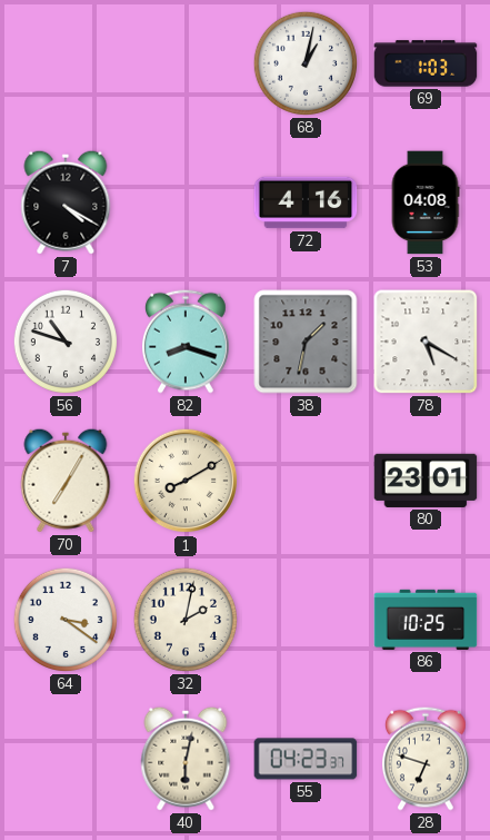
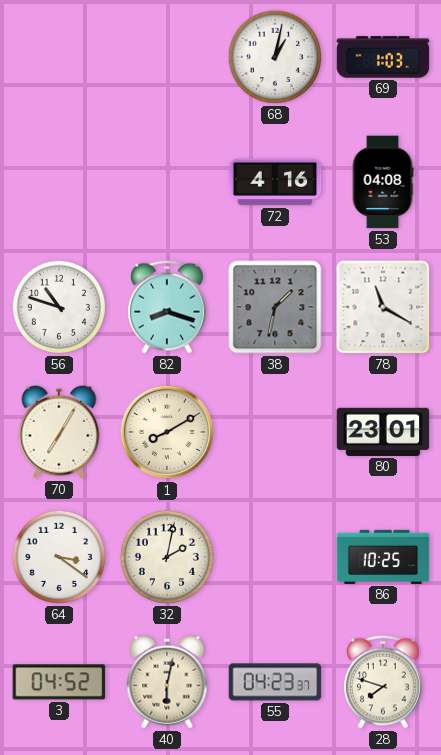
7: 4:20 -> none
78: 5:20 -> 11:20
3: none -> 04:52
28: 6:48 -> 7:48
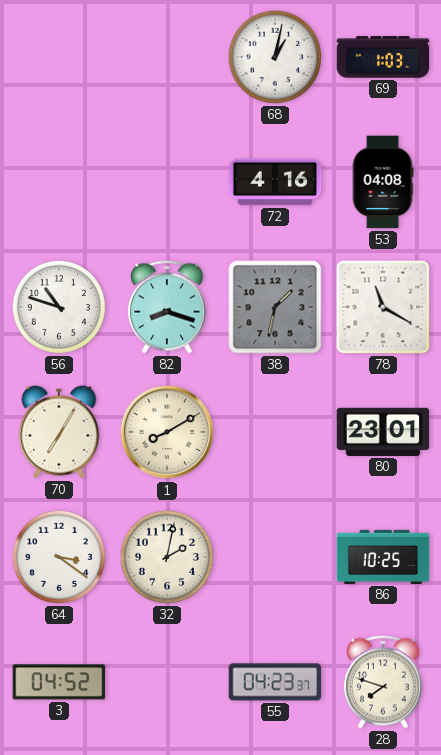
40: 6:02 -> none
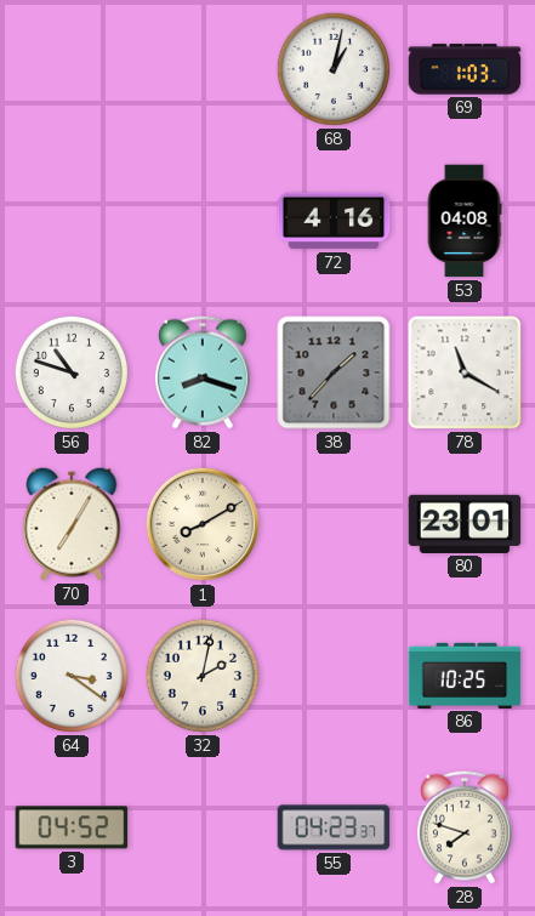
38: 1:32 -> 1:37
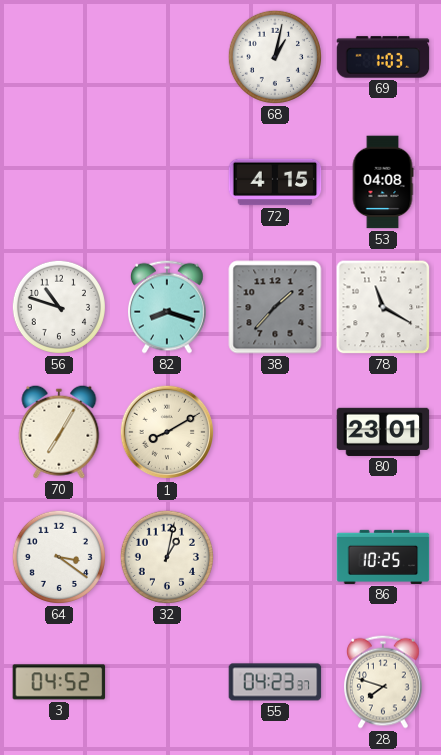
72: 4:16 -> 4:15
32: 2:02 -> 1:02
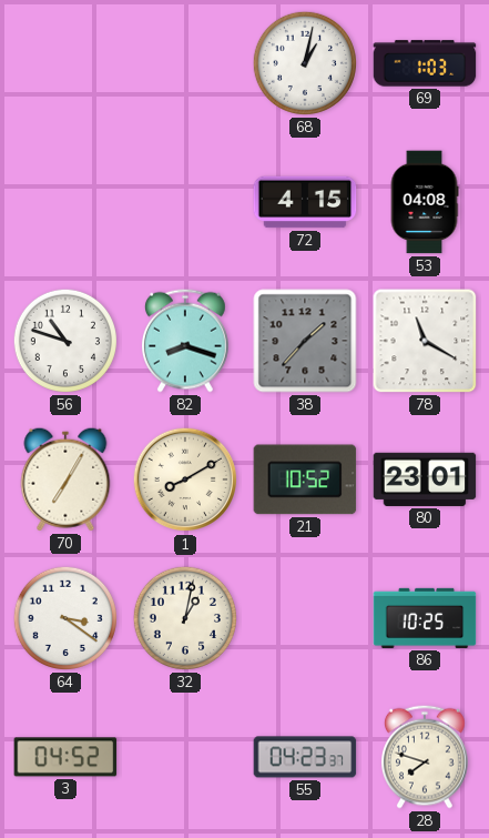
21: none -> 10:52
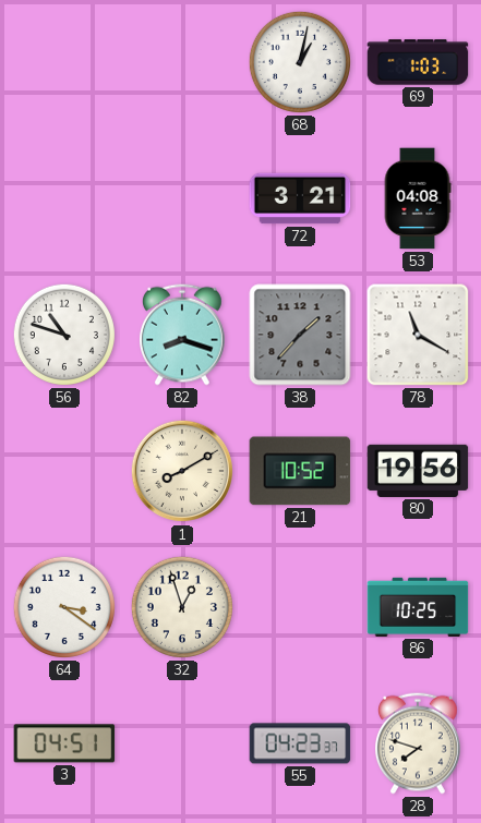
72: 4:15 -> 3:21
70: 7:05 -> none
80: 23:01 -> 19:56
32: 1:02 -> 12:57
3: 04:52 -> 04:51
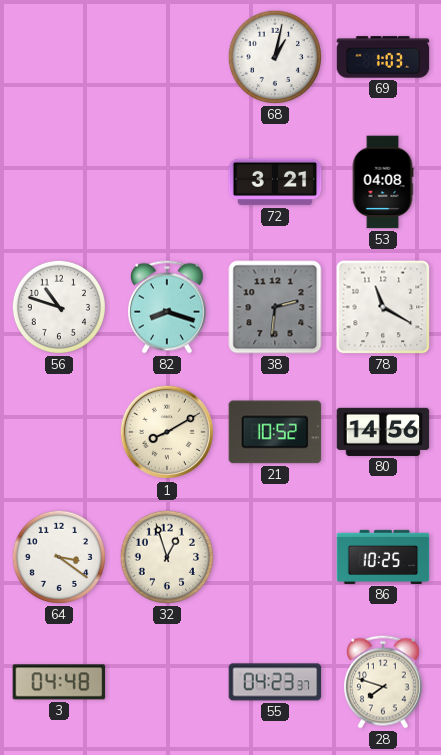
38: 1:37 -> 2:31
80: 19:56 -> 14:56
3: 04:51 -> 04:48
